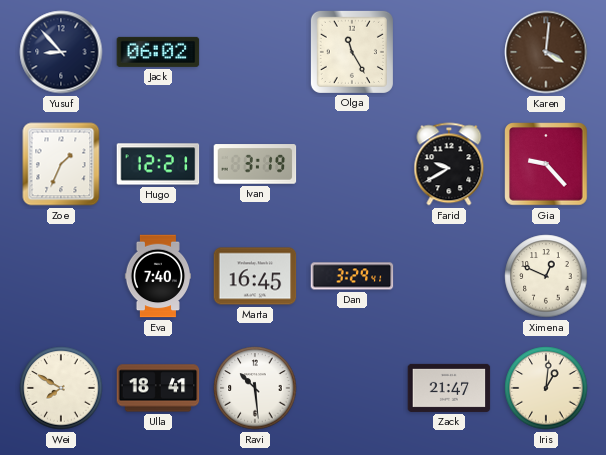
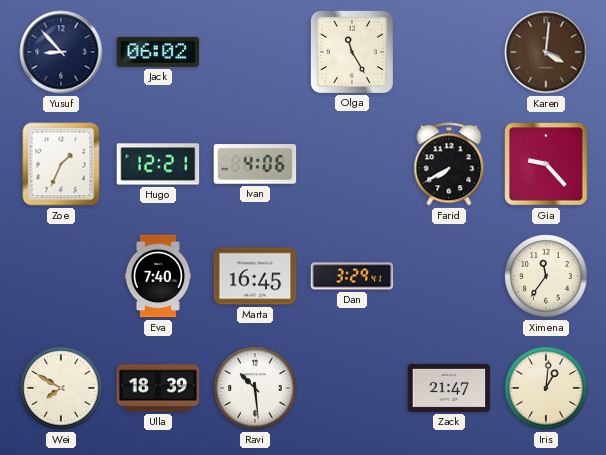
Ivan: 3:19 -> 4:06
Farid: 9:40 -> 7:40
Ximena: 12:49 -> 11:36
Ulla: 18:41 -> 18:39
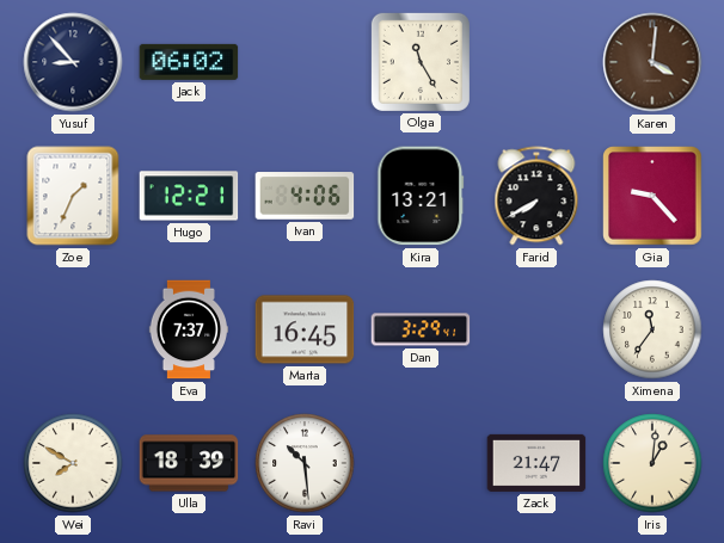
Kira: none -> 13:21
Eva: 7:40 -> 7:37
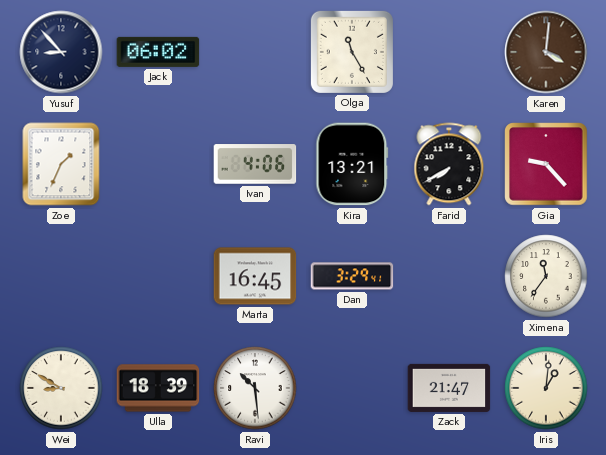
Hugo: 12:21 -> none
Eva: 7:37 -> none
Wei: 7:50 -> 8:50
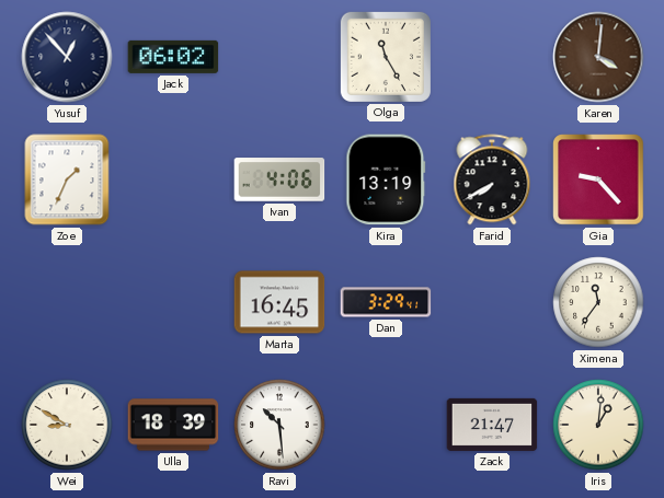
Yusuf: 8:53 -> 12:53
Kira: 13:21 -> 13:19
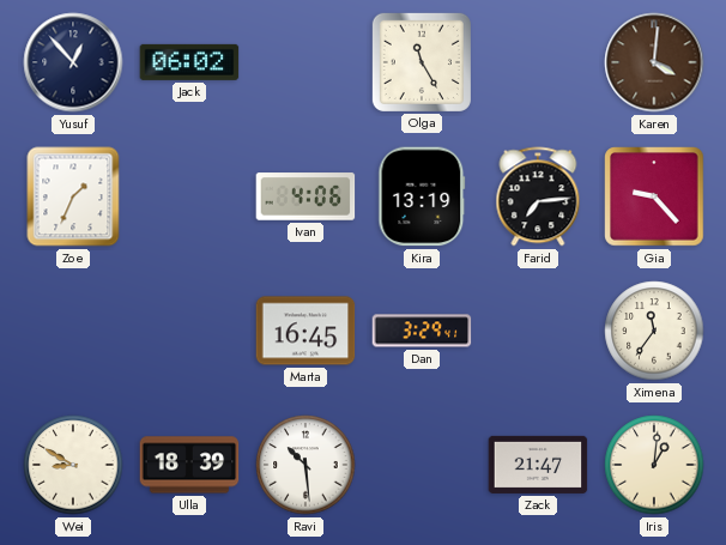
Farid: 7:40 -> 7:14
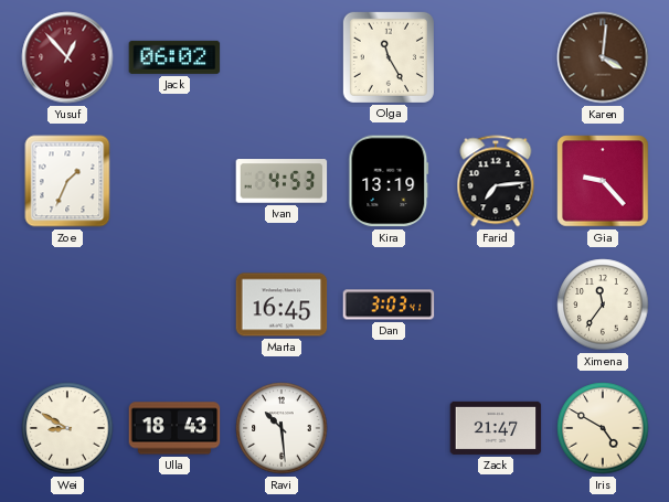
Yusuf dial: navy -> burgundy
Ivan: 4:06 -> 4:53
Dan: 3:29 -> 3:03
Ulla: 18:39 -> 18:43
Iris: 1:01 -> 4:50
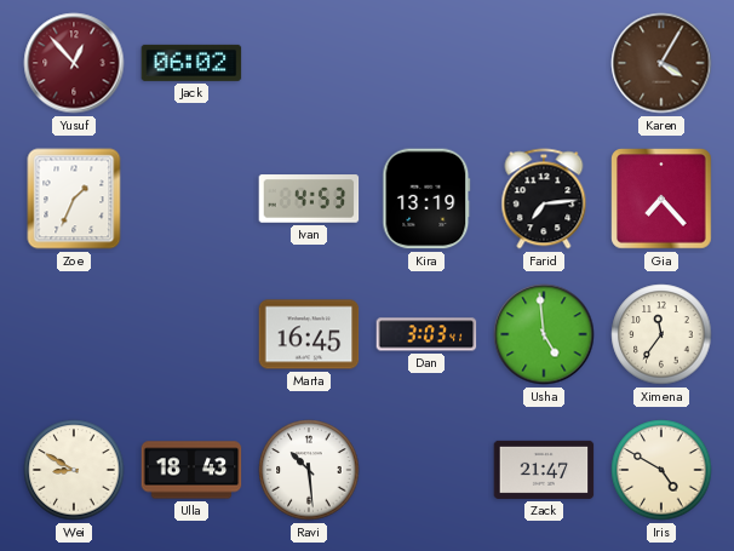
Olga: 11:25 -> none
Karen: 4:01 -> 4:05
Gia: 9:23 -> 7:23
Usha: none -> 4:59
